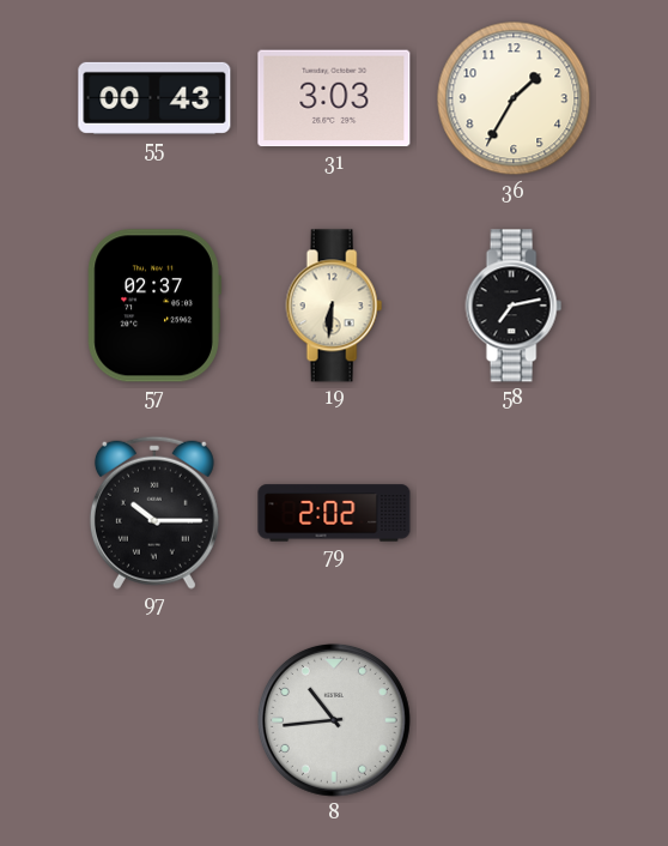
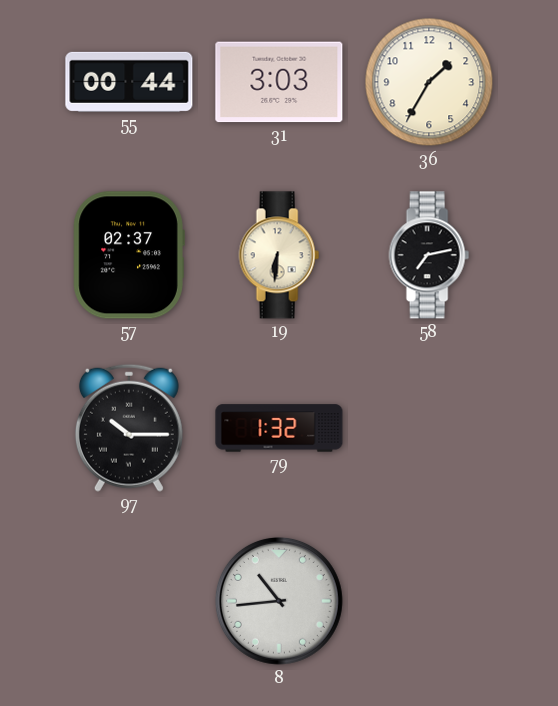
55: 00:43 -> 00:44
79: 2:02 -> 1:32
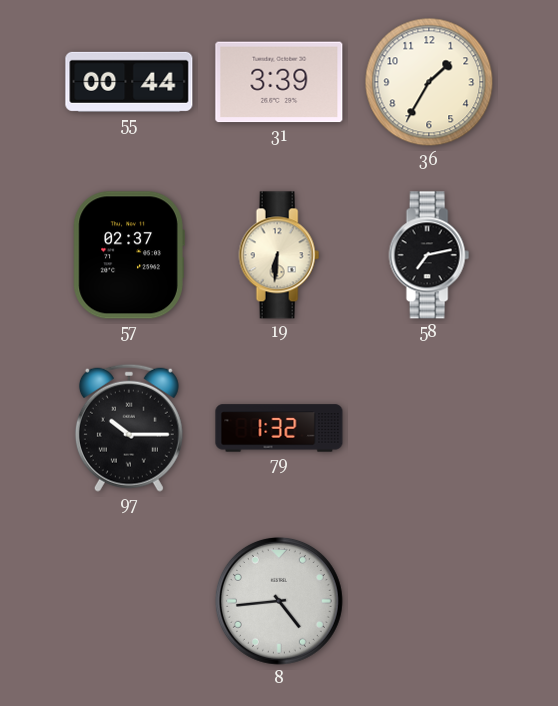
31: 3:03 -> 3:39
8: 10:44 -> 4:44
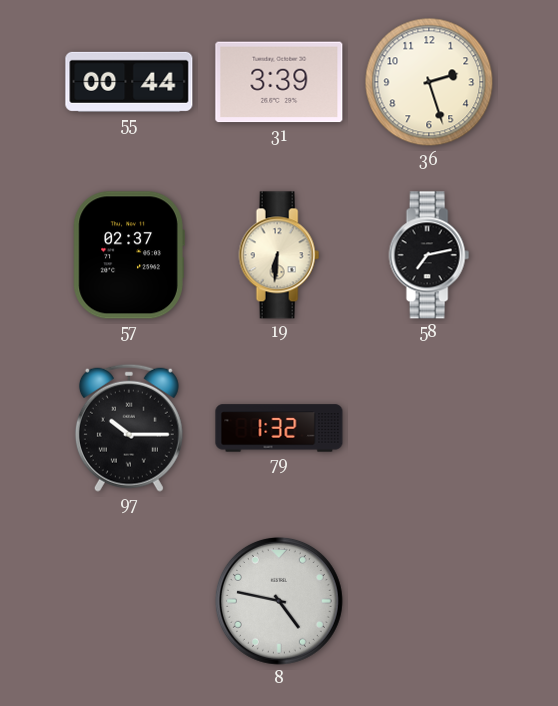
36: 1:35 -> 2:27
8: 4:44 -> 4:47
